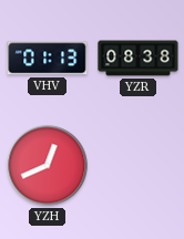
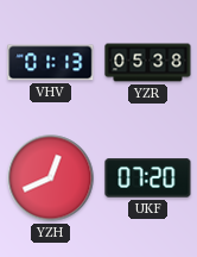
YZR: 08:38 -> 05:38
UKF: none -> 07:20
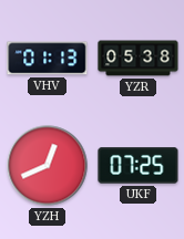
UKF: 07:20 -> 07:25
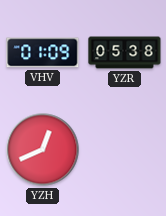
VHV: 01:13 -> 01:09
UKF: 07:25 -> none
